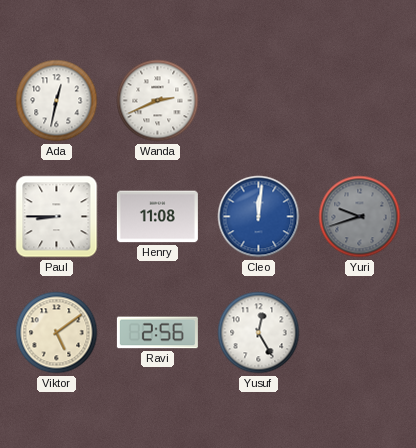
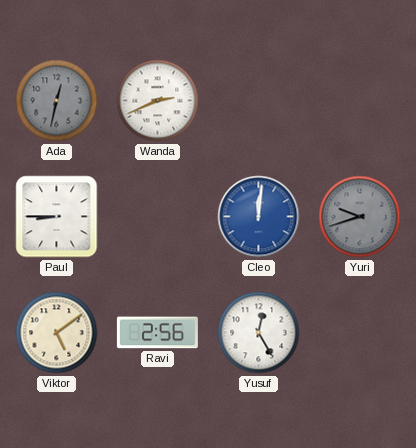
Ada dial: white -> grey
Henry: 11:08 -> none
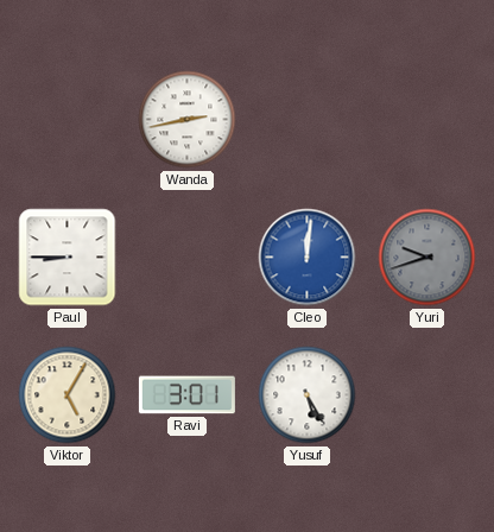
Ada: 12:32 -> none
Wanda: 2:41 -> 2:43
Viktor: 5:09 -> 5:05
Ravi: 2:56 -> 3:01
Yusuf: 12:25 -> 5:25
